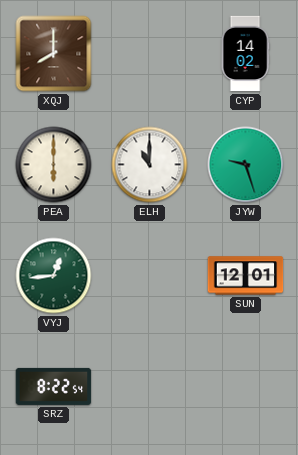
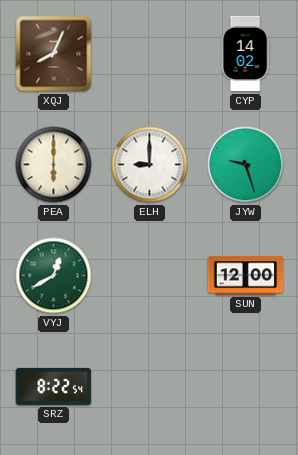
XQJ: 8:00 -> 8:04
ELH: 11:00 -> 9:00
VYJ: 12:44 -> 12:40
SUN: 12:01 -> 12:00
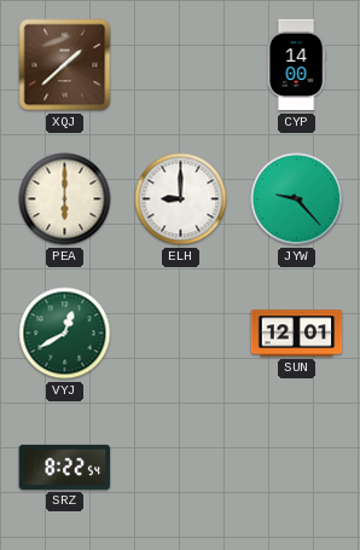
XQJ: 8:04 -> 1:38
CYP: 14:02 -> 14:00
JYW: 9:27 -> 9:23
SUN: 12:00 -> 12:01
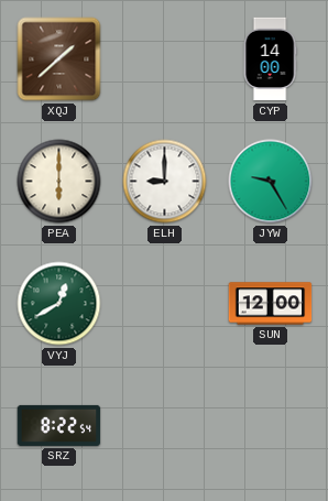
JYW: 9:23 -> 9:25
SUN: 12:01 -> 12:00
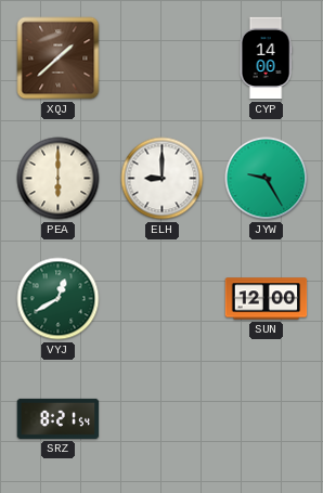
SRZ: 8:22 -> 8:21
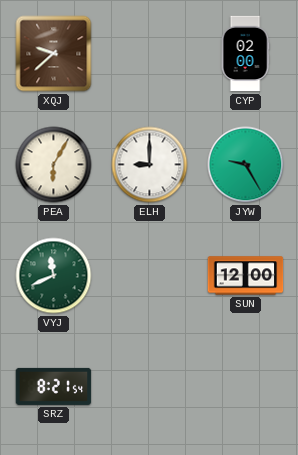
XQJ: 1:38 -> 9:38
CYP: 14:00 -> 02:00
PEA: 6:00 -> 6:05
VYJ: 12:40 -> 11:41
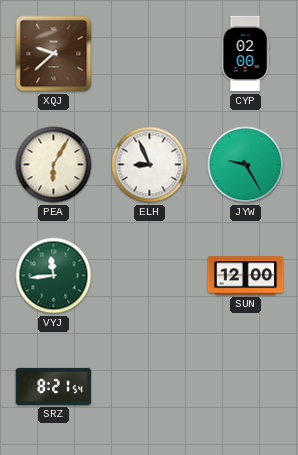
ELH: 9:00 -> 8:56
VYJ: 11:41 -> 11:44
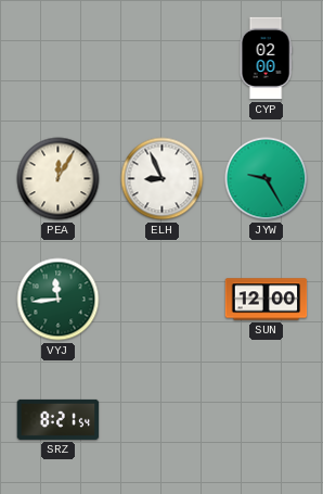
XQJ: 9:38 -> none
PEA: 6:05 -> 12:05
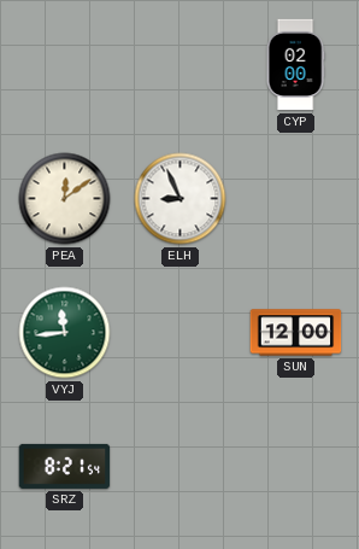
PEA: 12:05 -> 12:09
JYW: 9:25 -> none
